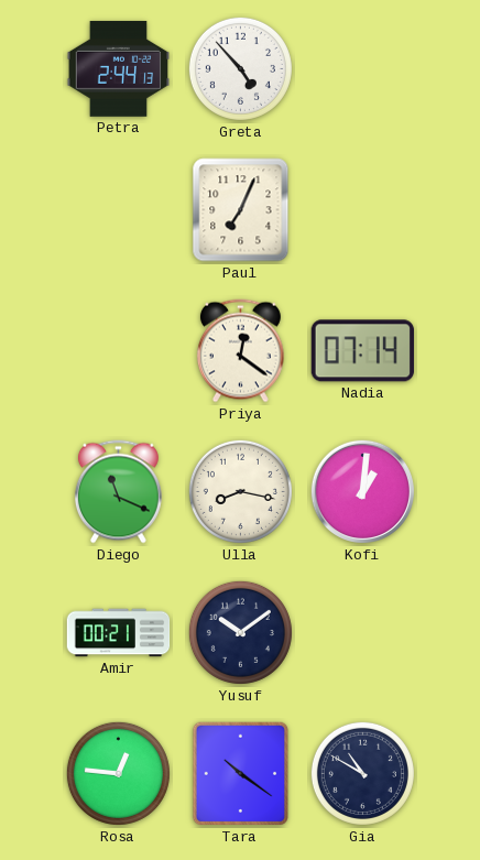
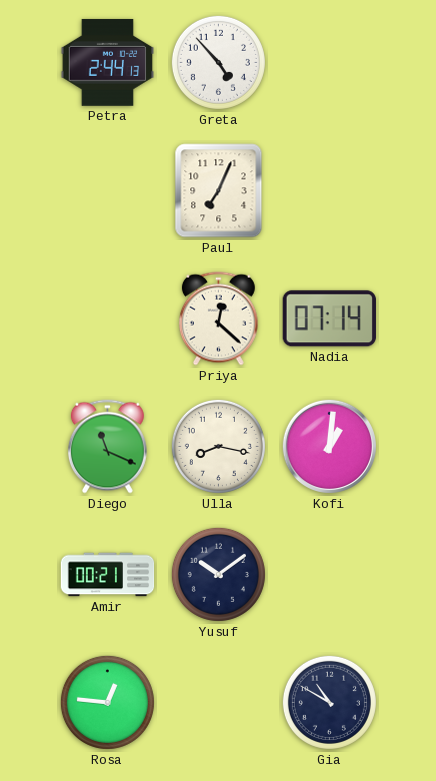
Priya: 12:21 -> 12:22
Tara: 10:21 -> none
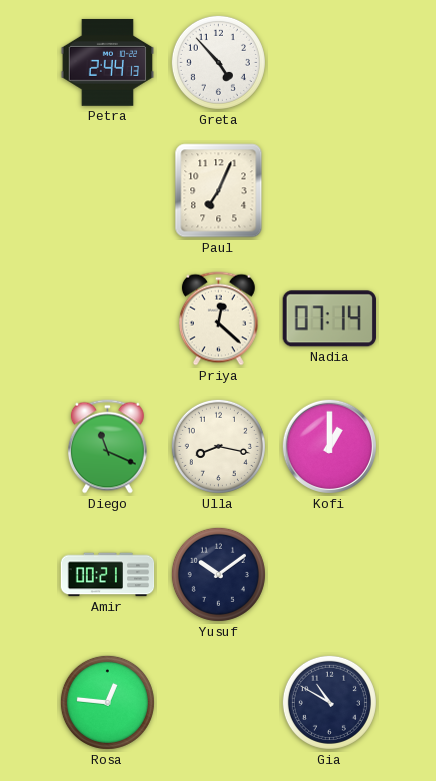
Kofi: 1:01 -> 1:00
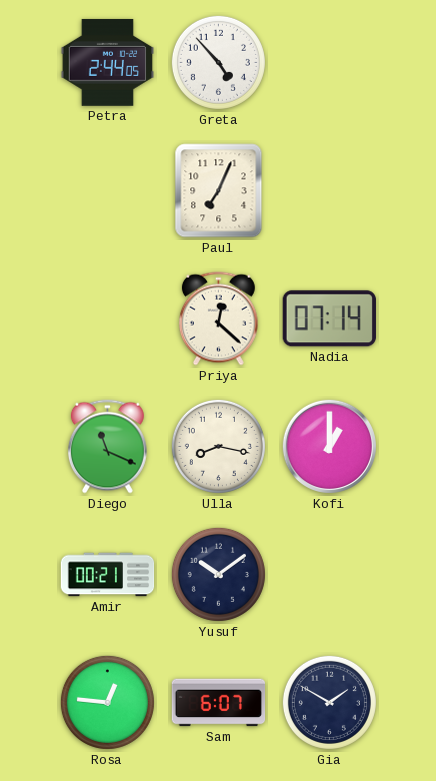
Petra: 2:44:13 -> 2:44:05
Sam: none -> 6:07
Gia: 10:50 -> 1:50
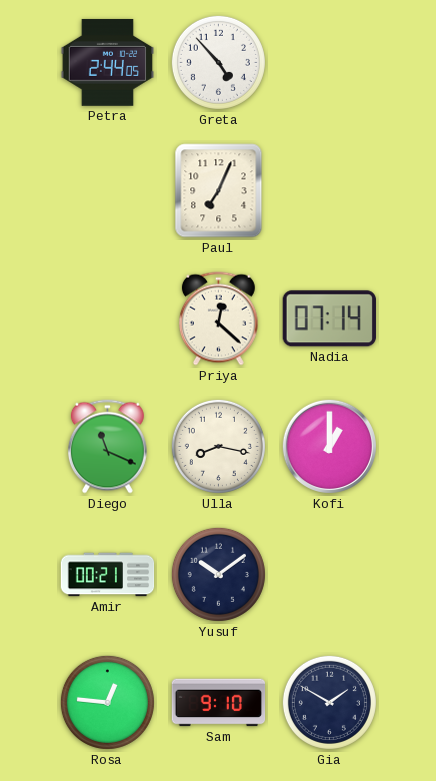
Sam: 6:07 -> 9:10
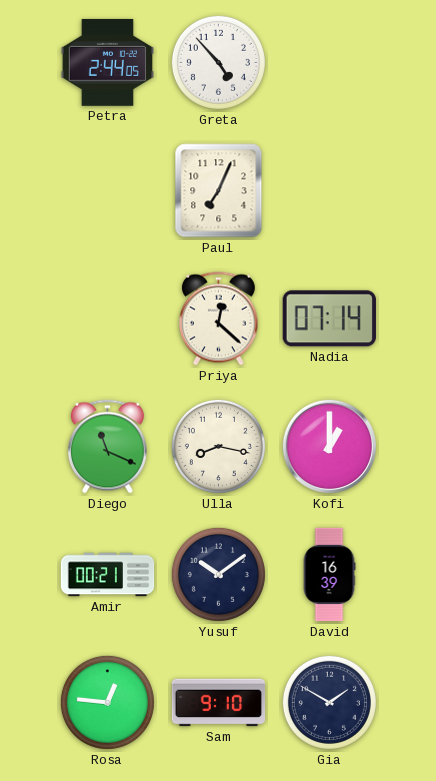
David: none -> 16:39
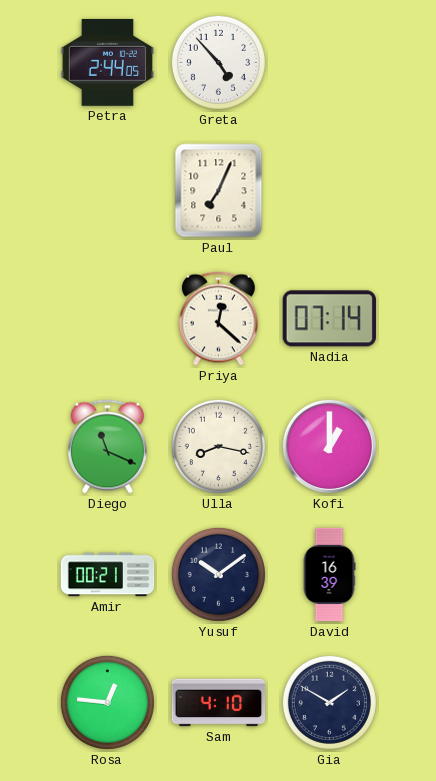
Sam: 9:10 -> 4:10
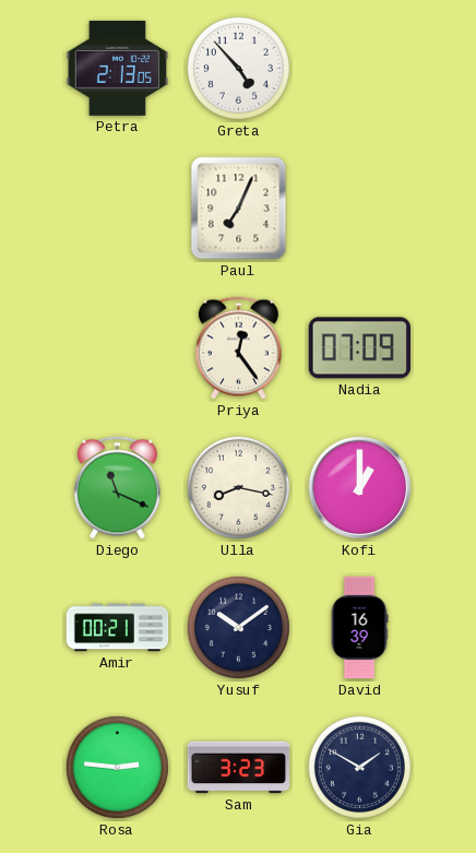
Petra: 2:44 -> 2:13
Priya: 12:22 -> 12:24
Nadia: 07:14 -> 07:09
Rosa: 12:46 -> 2:46
Sam: 4:10 -> 3:23
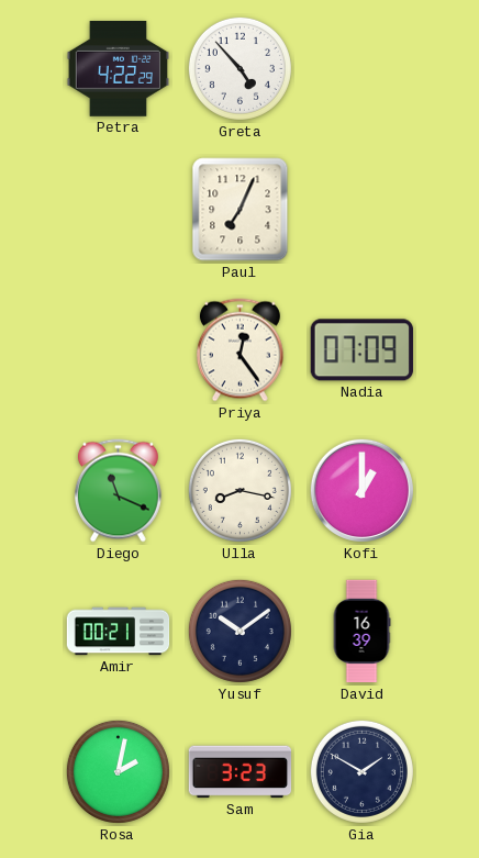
Petra: 2:13 -> 4:22
Rosa: 2:46 -> 2:02
